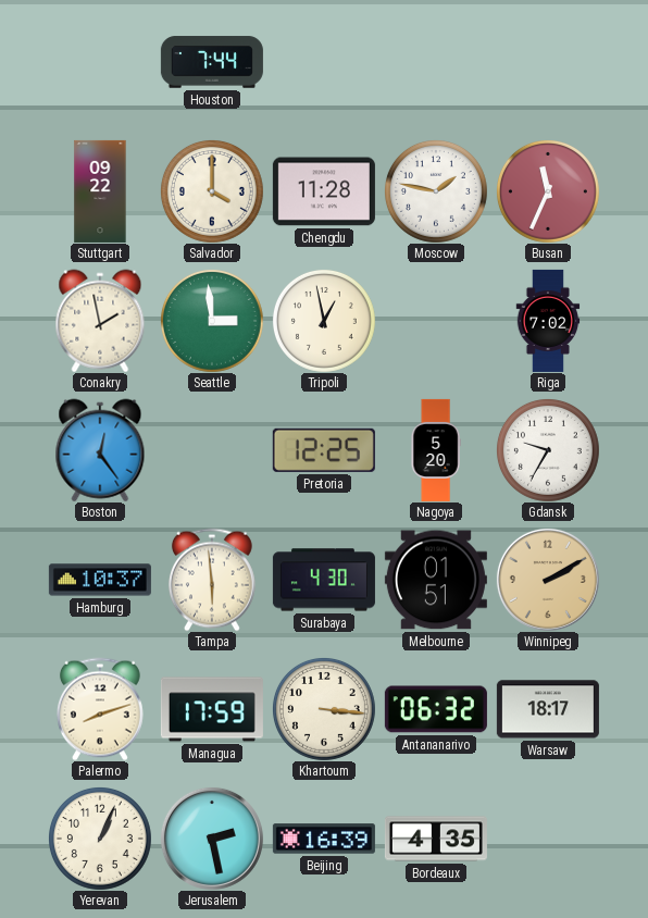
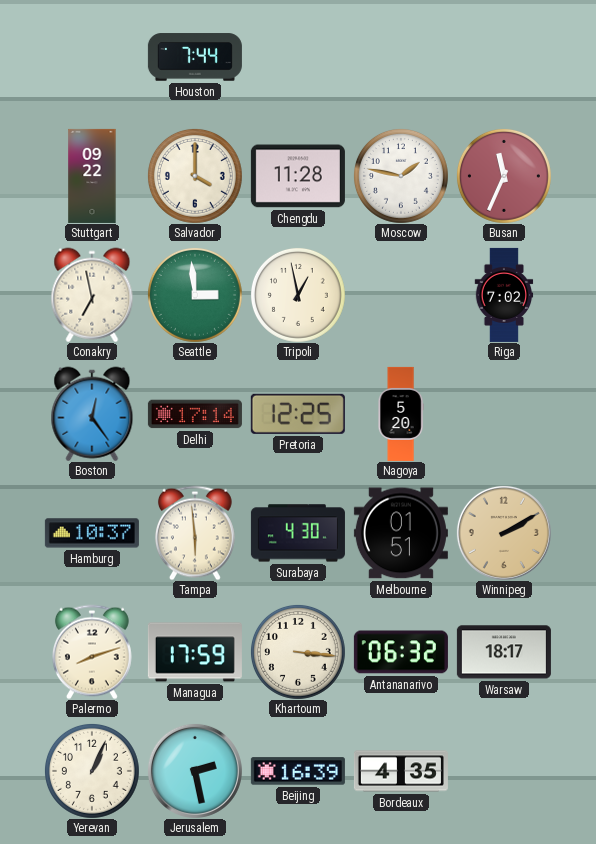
Conakry: 1:58 -> 6:58
Delhi: none -> 17:14
Gdansk: 9:35 -> none
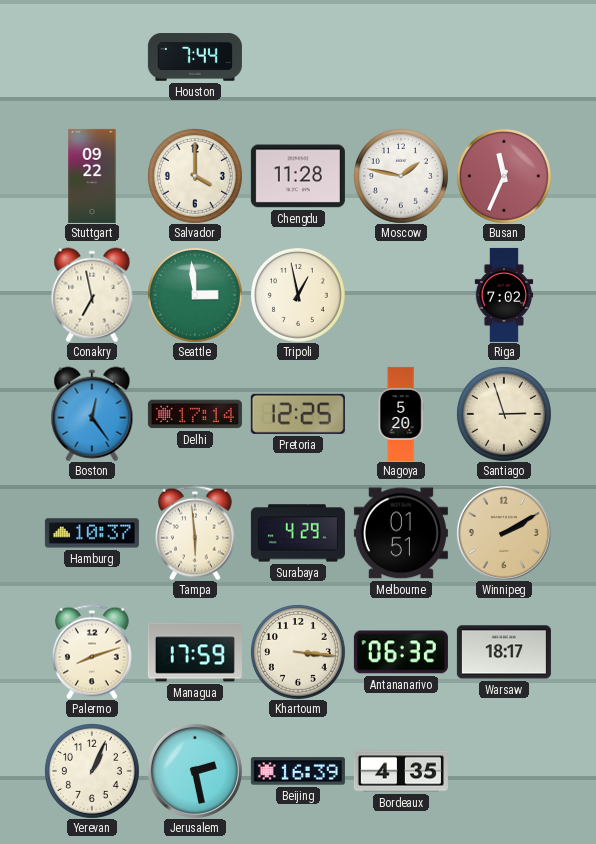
Santiago: none -> 2:57
Surabaya: 4:30 -> 4:29
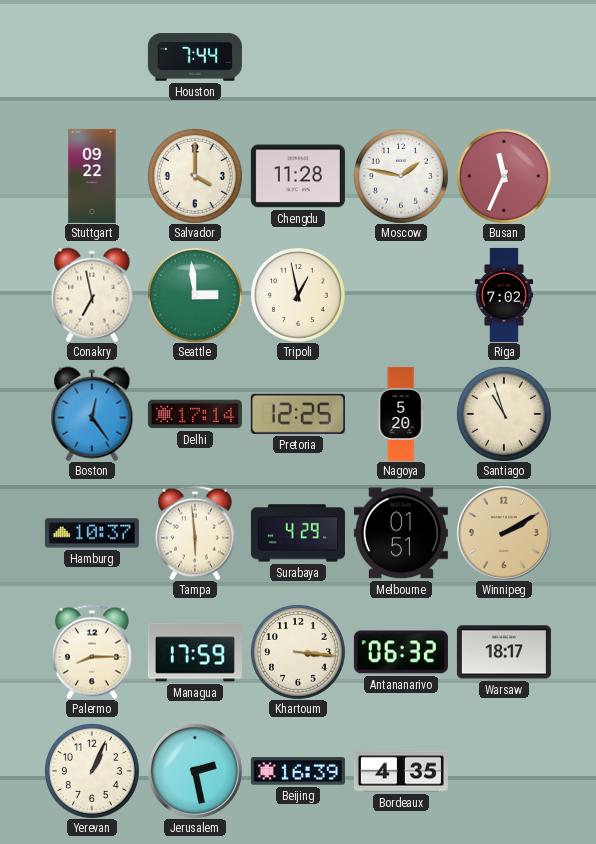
Santiago: 2:57 -> 10:57
Palermo: 8:12 -> 8:15
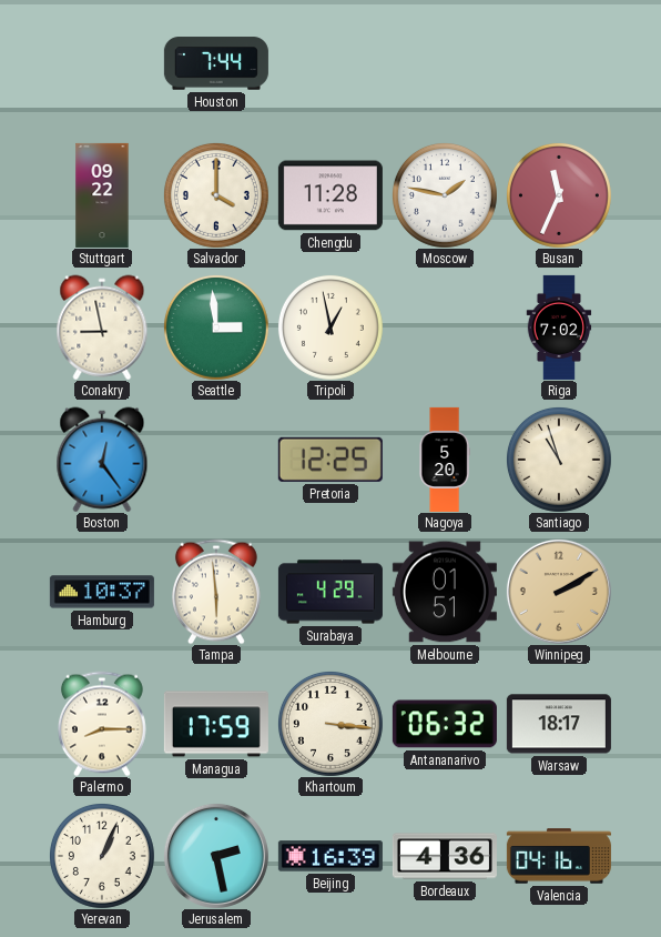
Conakry: 6:58 -> 8:58
Delhi: 17:14 -> none
Bordeaux: 4:35 -> 4:36
Valencia: none -> 04:16
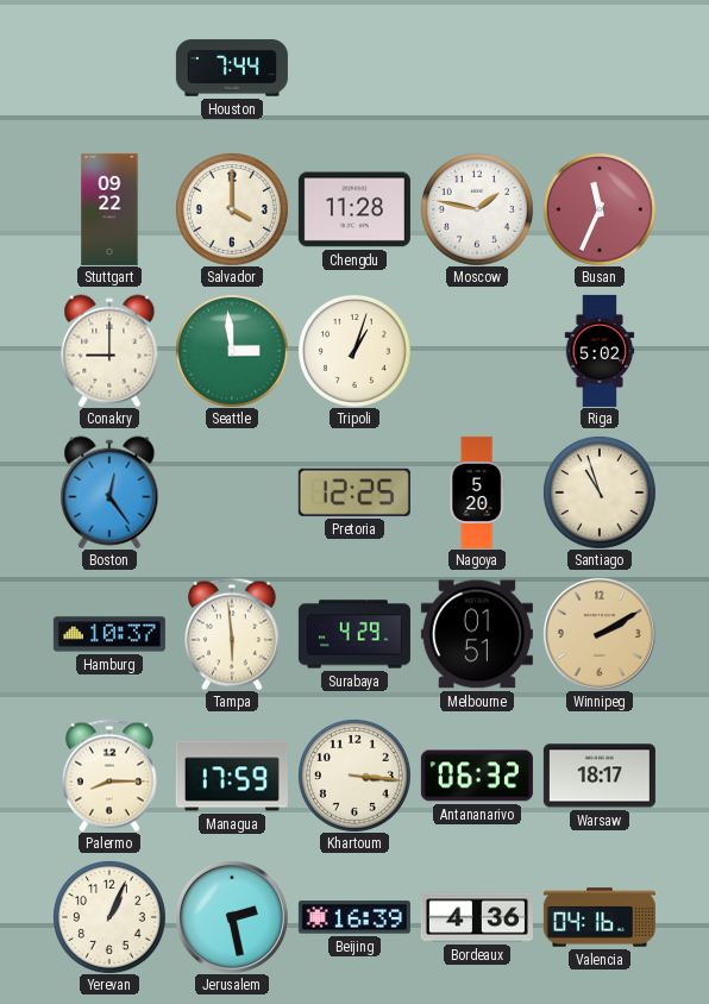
Conakry: 8:58 -> 9:00
Tripoli: 12:58 -> 1:03
Riga: 7:02 -> 5:02
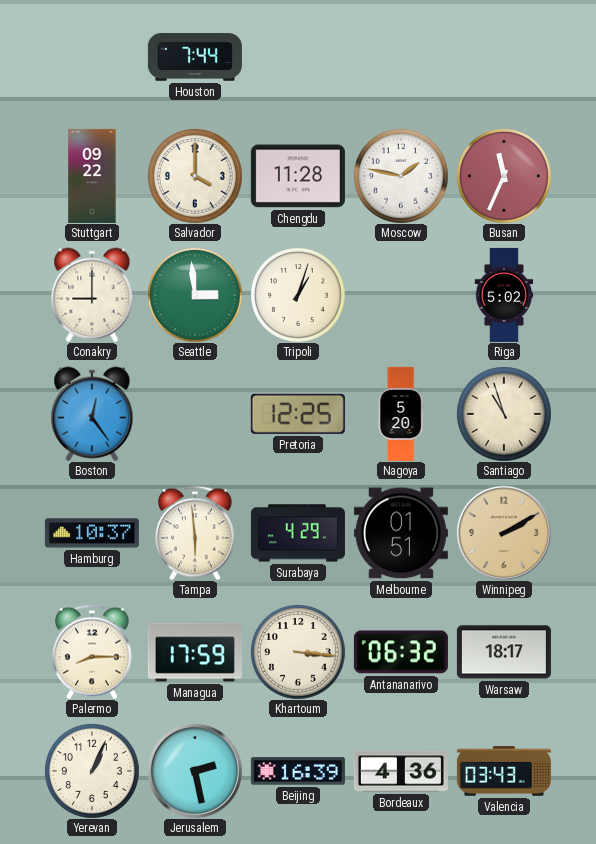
Valencia: 04:16 -> 03:43
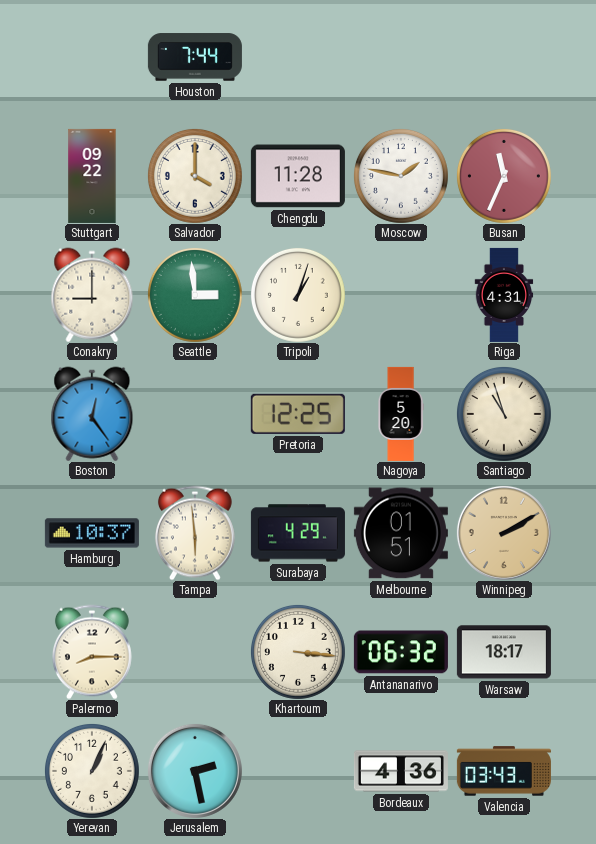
Riga: 5:02 -> 4:31
Managua: 17:59 -> none
Beijing: 16:39 -> none
